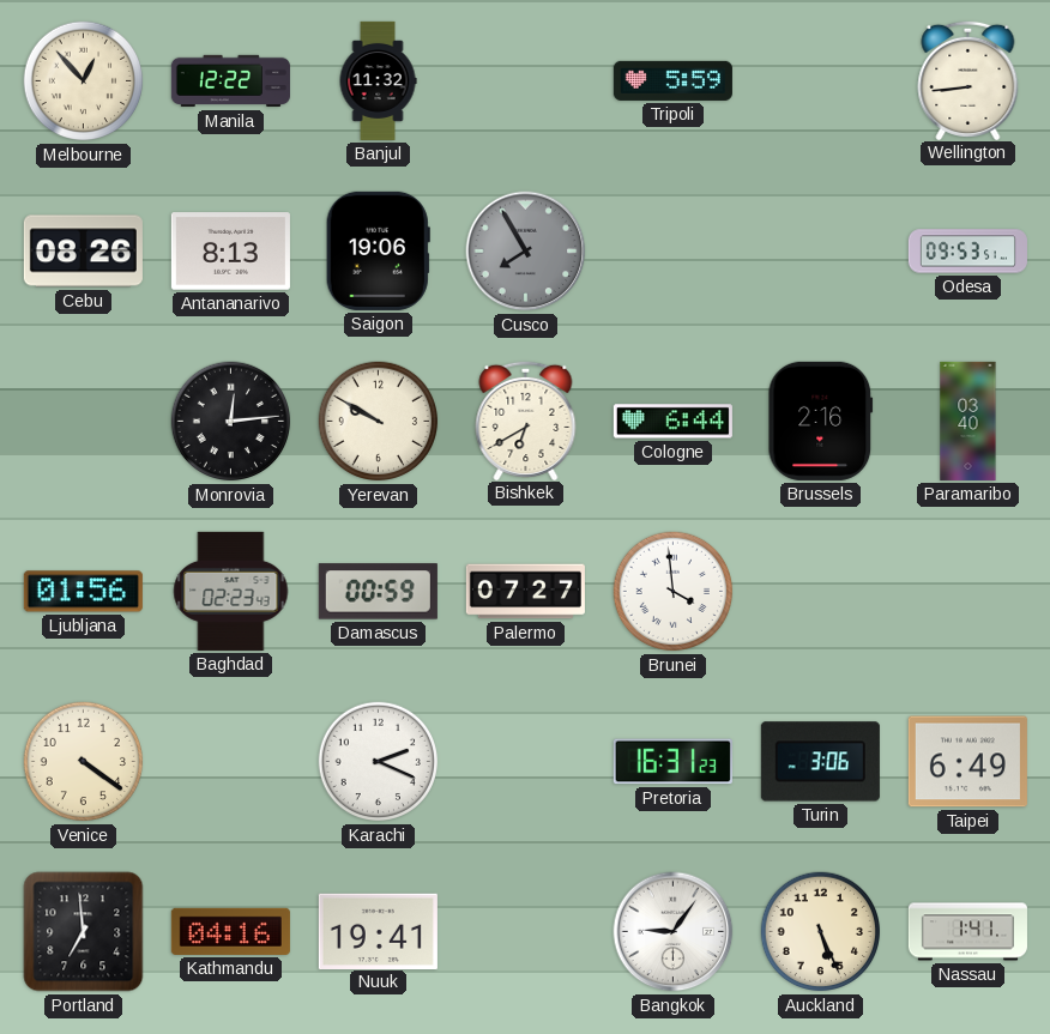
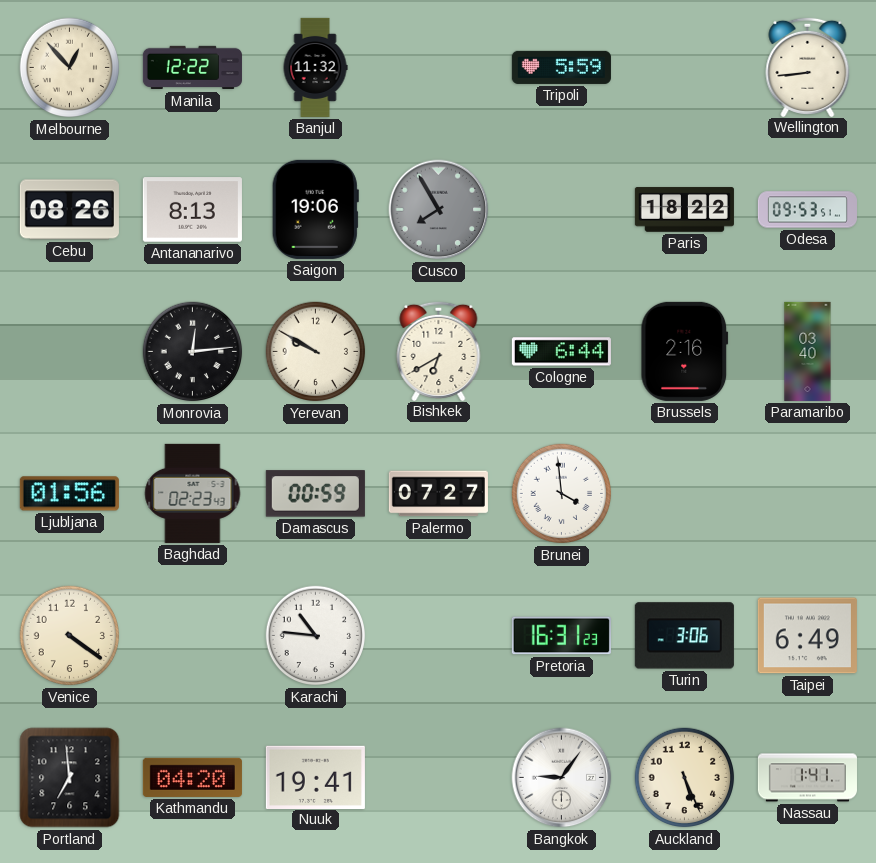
Paris: none -> 18:22
Karachi: 2:19 -> 10:46
Kathmandu: 04:16 -> 04:20
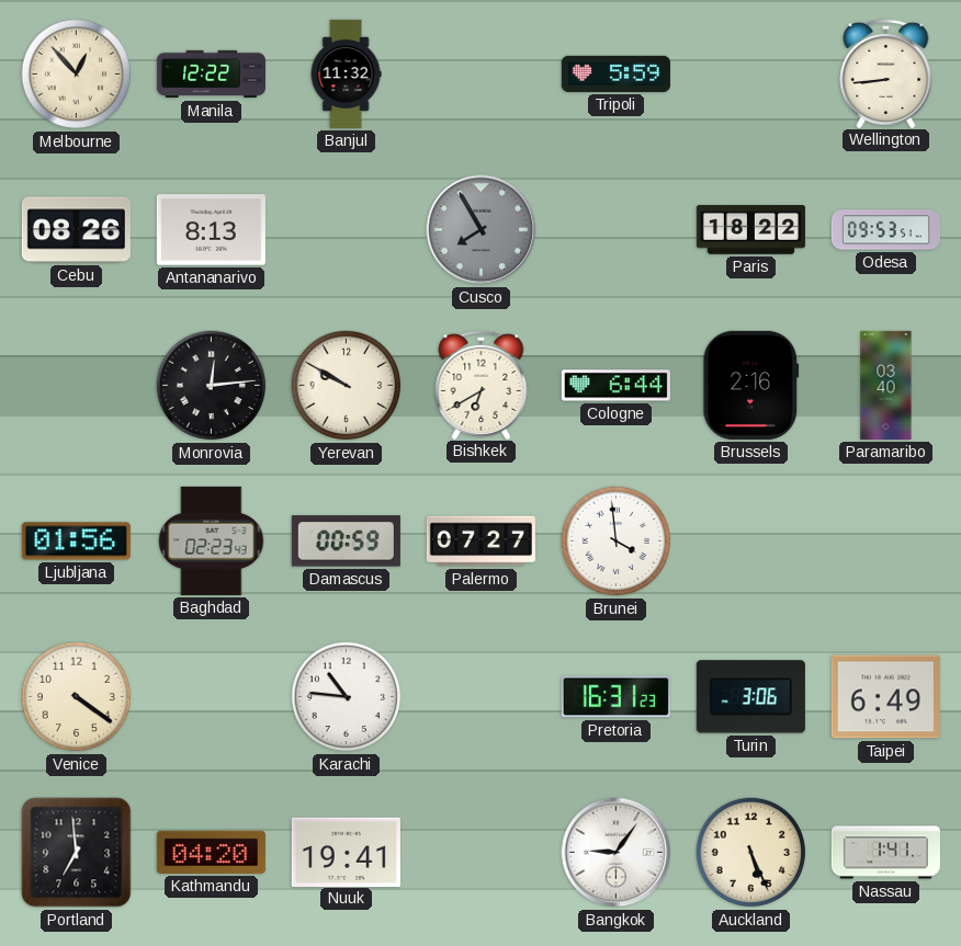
Saigon: 19:06 -> none
